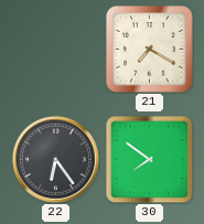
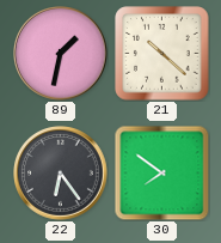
89: none -> 1:32
21: 7:20 -> 10:22
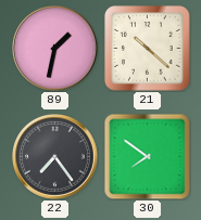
22: 6:24 -> 7:24
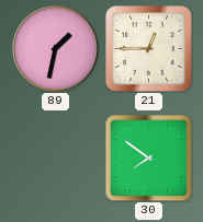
21: 10:22 -> 12:45
22: 7:24 -> none
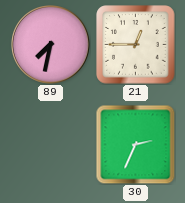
89: 1:32 -> 7:32
30: 7:51 -> 2:34
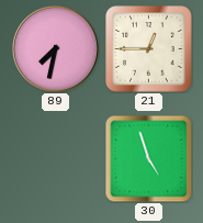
30: 2:34 -> 4:57
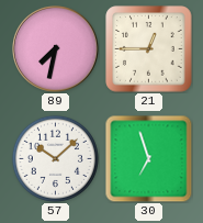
57: none -> 10:08
30: 4:57 -> 6:57
